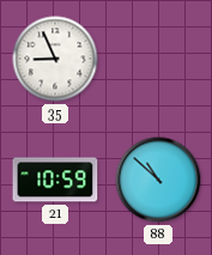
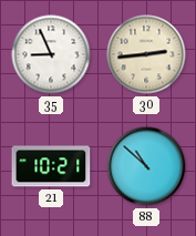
30: none -> 2:44
21: 10:59 -> 10:21
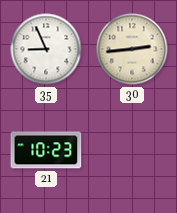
21: 10:21 -> 10:23
88: 10:52 -> none
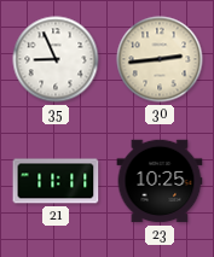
21: 10:23 -> 11:11
23: none -> 10:25
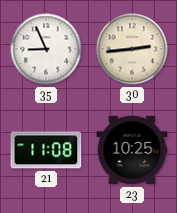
21: 11:11 -> 11:08
